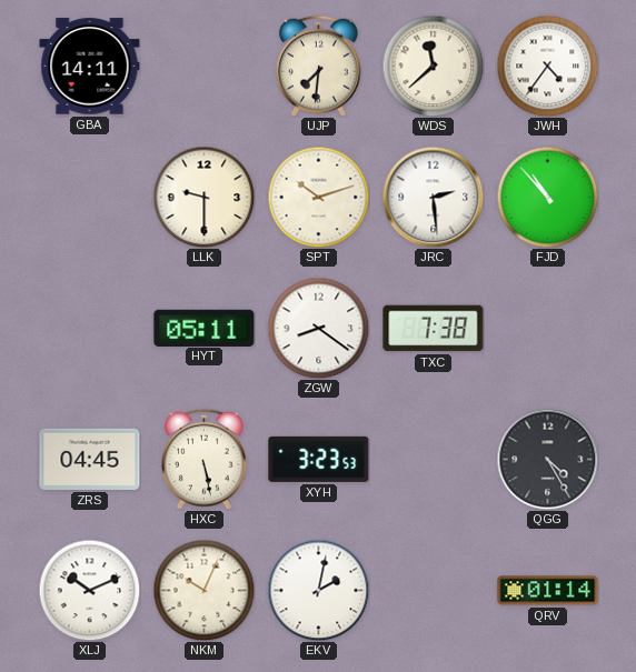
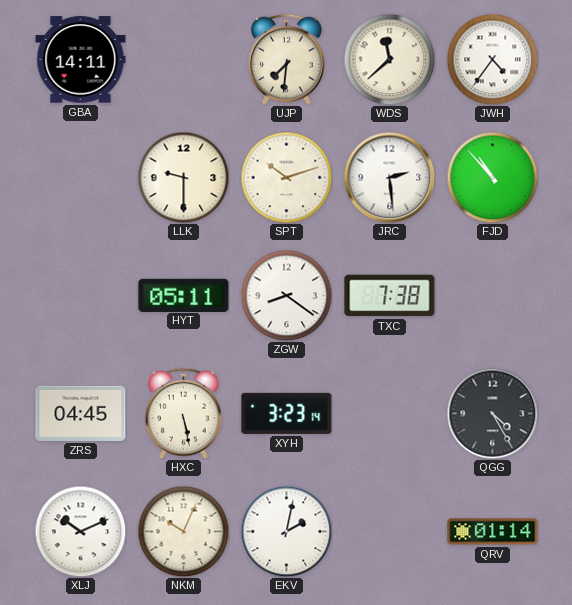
XYH: 3:23:53 -> 3:23:14
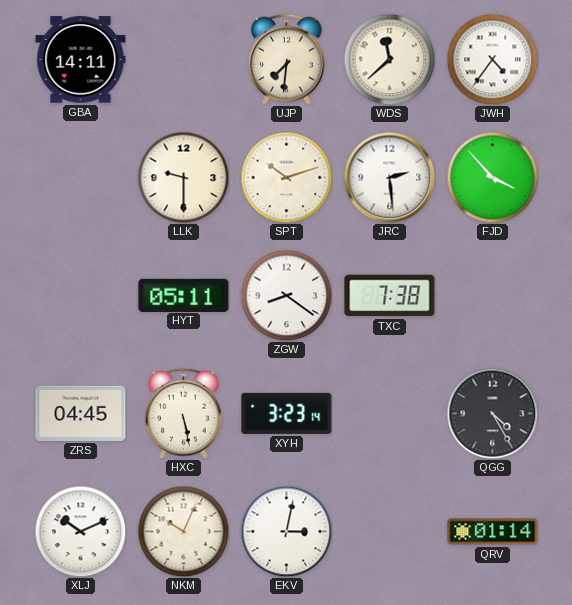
FJD: 10:53 -> 3:53
EKV: 2:02 -> 3:02
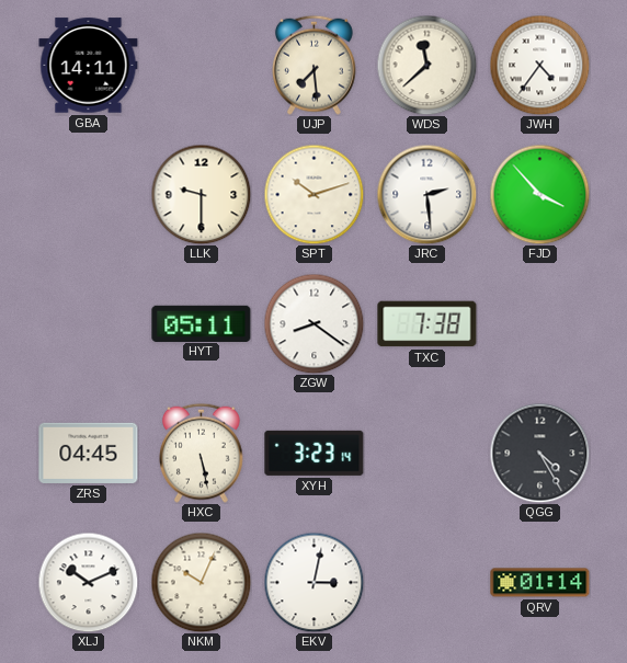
UJP: 7:31 -> 7:29
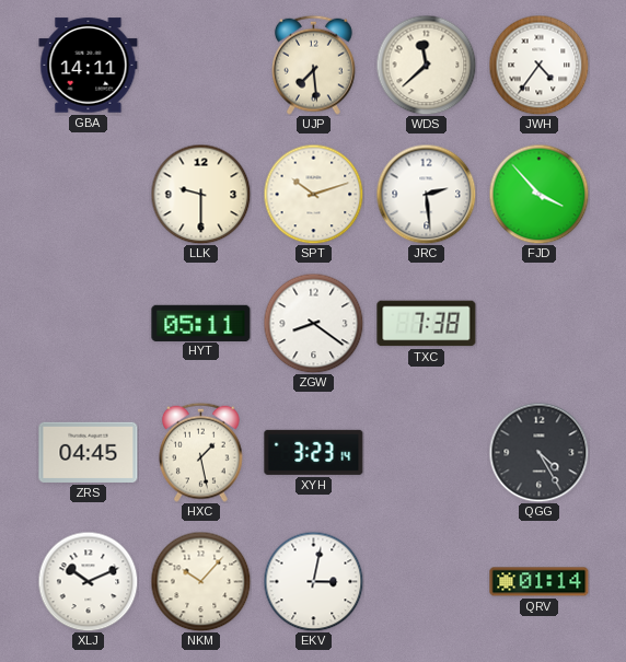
HXC: 5:28 -> 1:28
NKM: 10:04 -> 10:07
